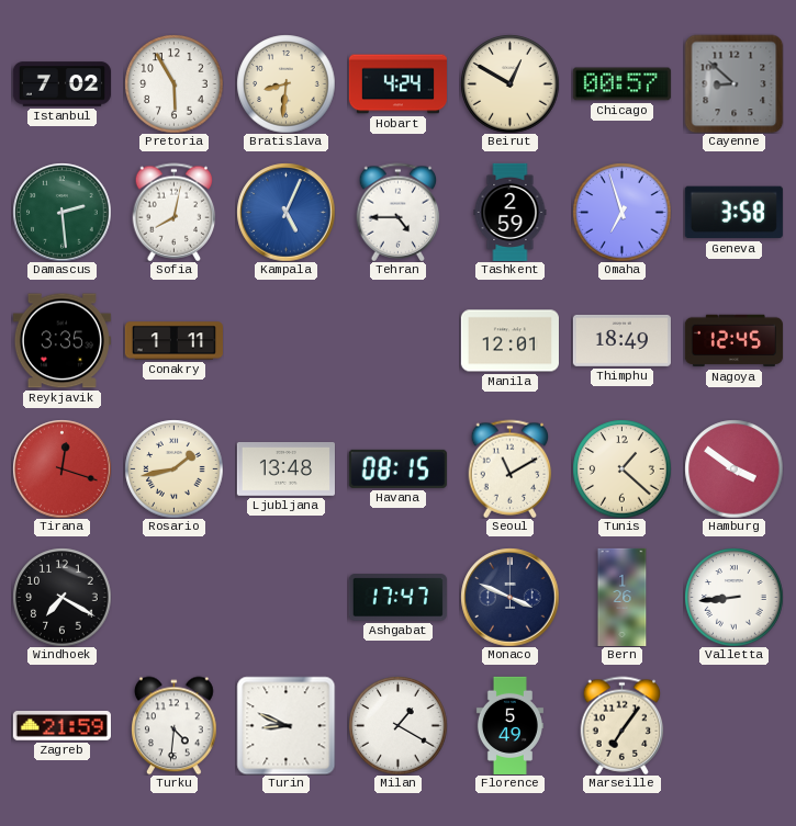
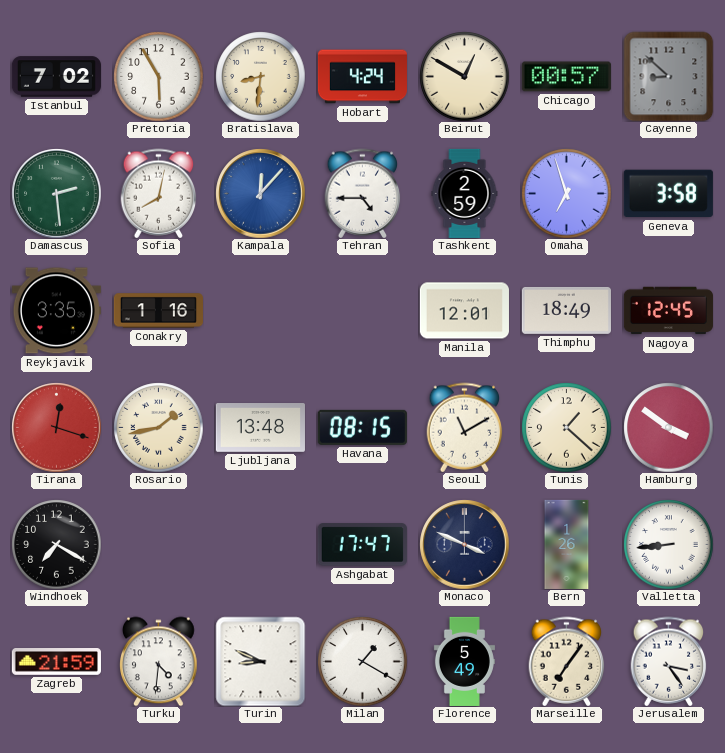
Kampala: 5:04 -> 12:07
Conakry: 1:11 -> 1:16
Jerusalem: none -> 3:24
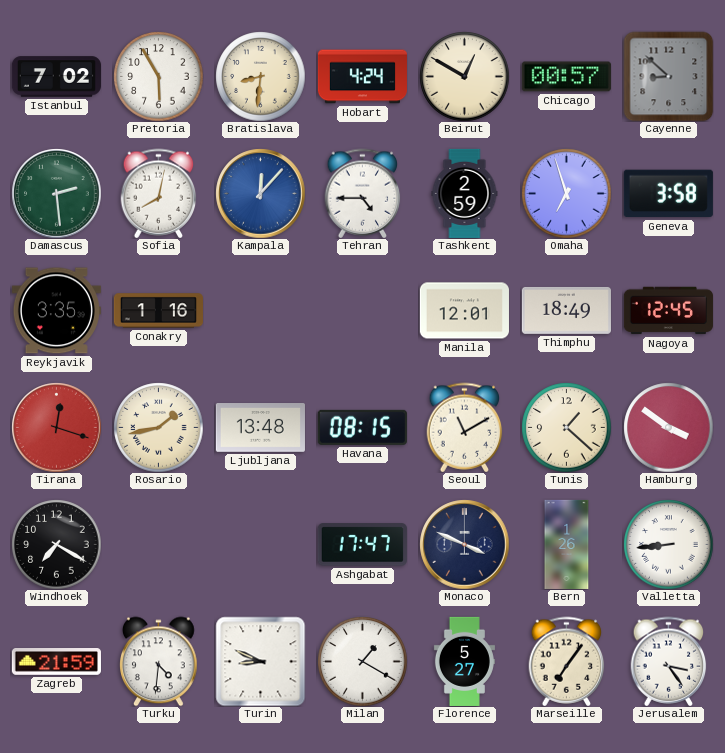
Florence: 5:49 -> 5:27
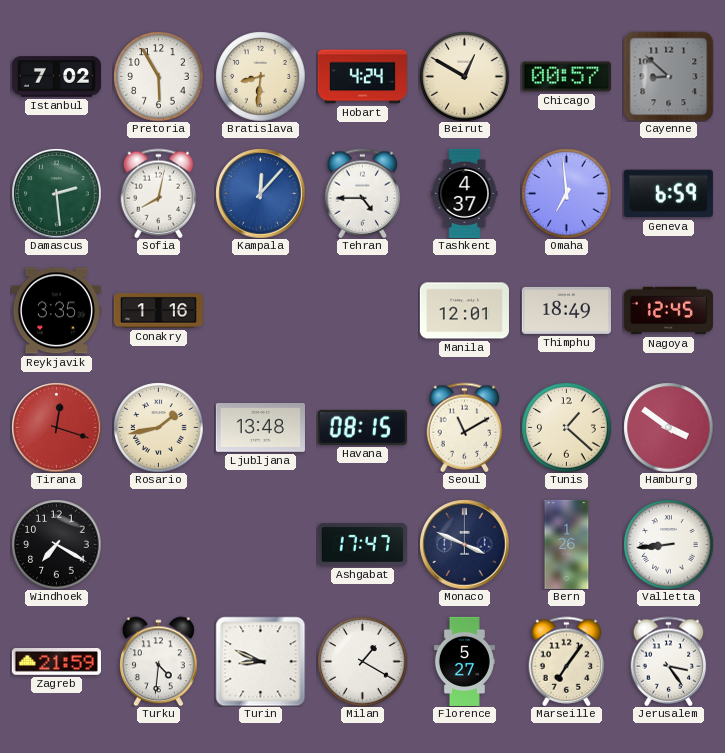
Tashkent: 2:59 -> 4:37
Omaha: 6:57 -> 6:59
Geneva: 3:58 -> 6:59
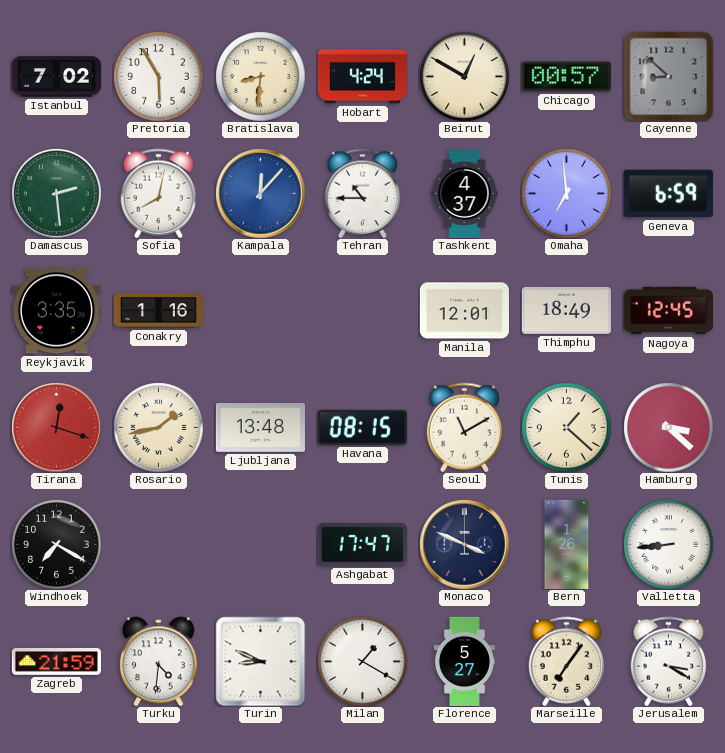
Tehran: 4:45 -> 10:45
Hamburg: 3:51 -> 3:22
Jerusalem: 3:24 -> 3:20
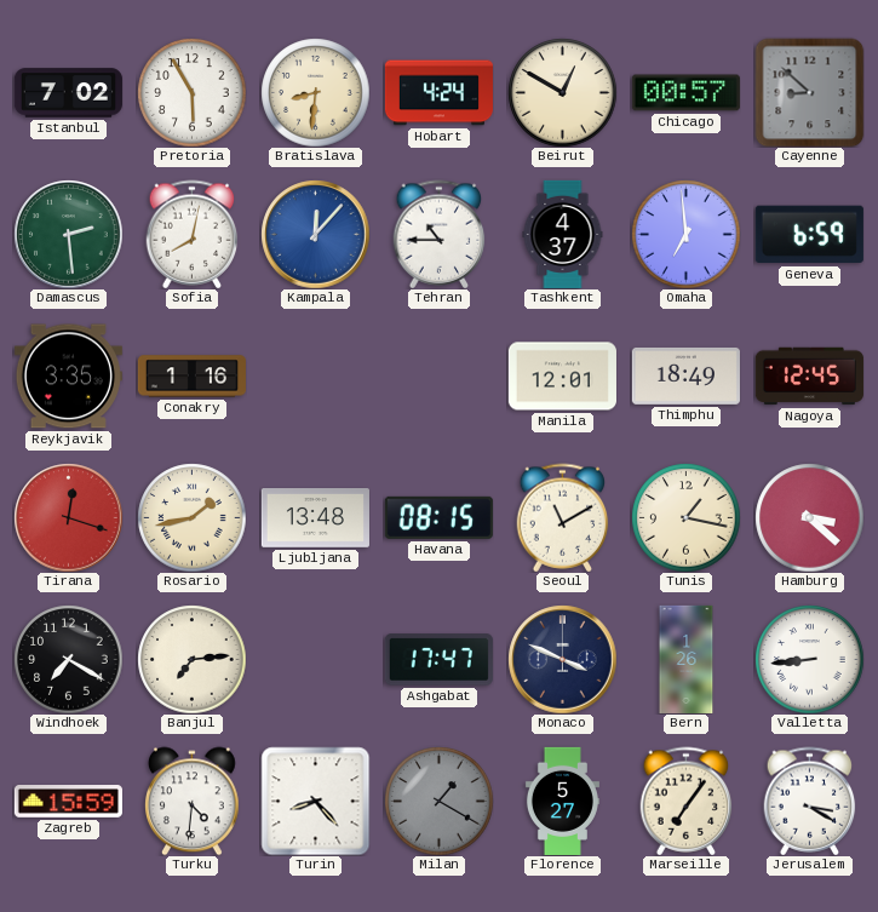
Tunis: 1:22 -> 1:17
Banjul: none -> 7:14
Zagreb: 21:59 -> 15:59
Turin: 8:49 -> 8:23
Milan dial: white -> grey
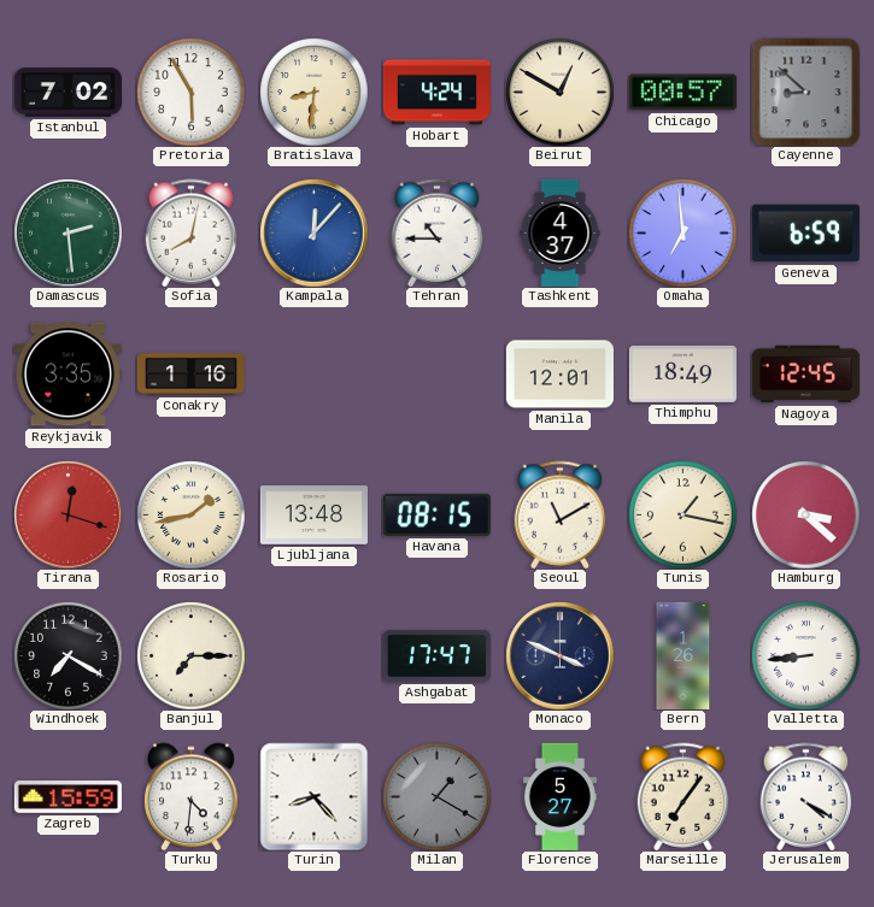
Banjul: 7:14 -> 7:15
Jerusalem: 3:20 -> 4:20
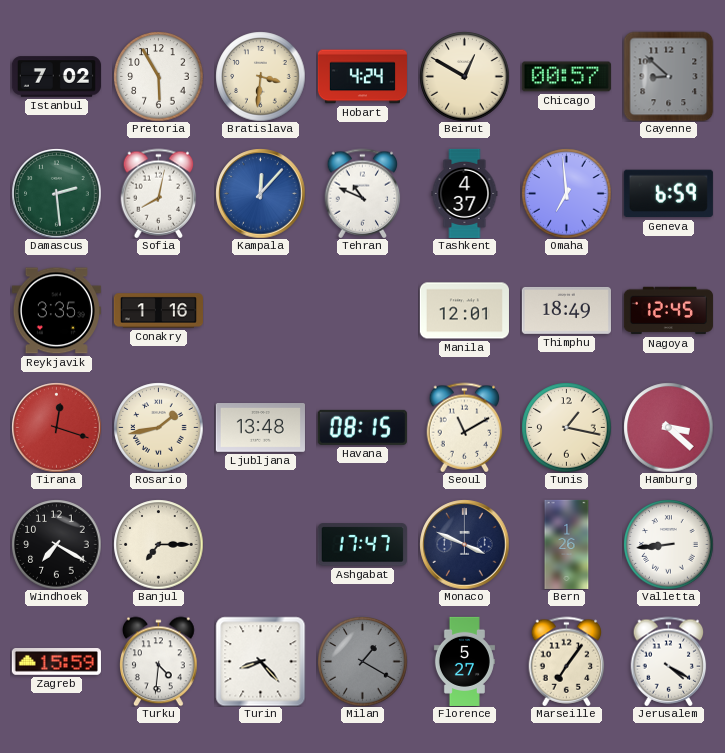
Bratislava: 8:31 -> 3:31
Tehran: 10:45 -> 10:49
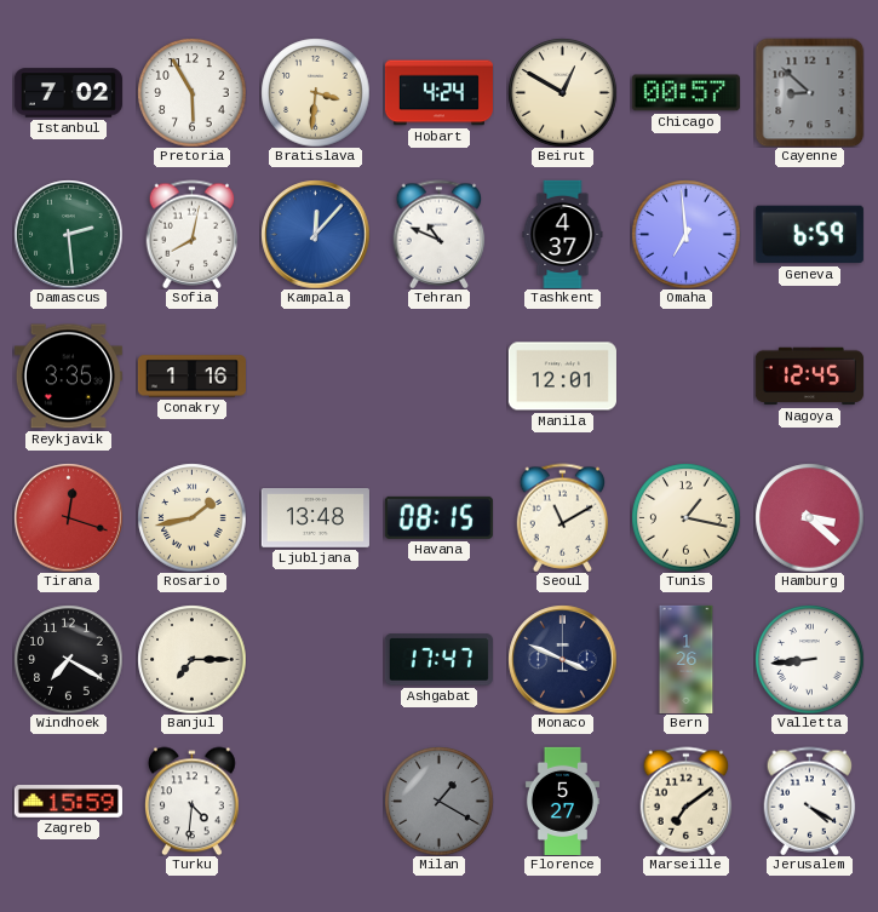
Thimphu: 18:49 -> none
Turin: 8:23 -> none
Marseille: 7:06 -> 7:09
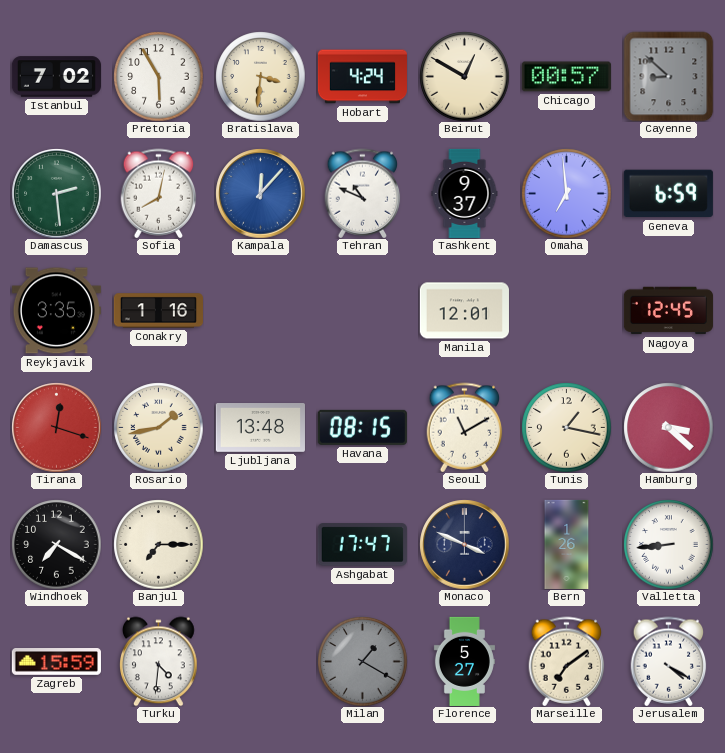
Tashkent: 4:37 -> 9:37
